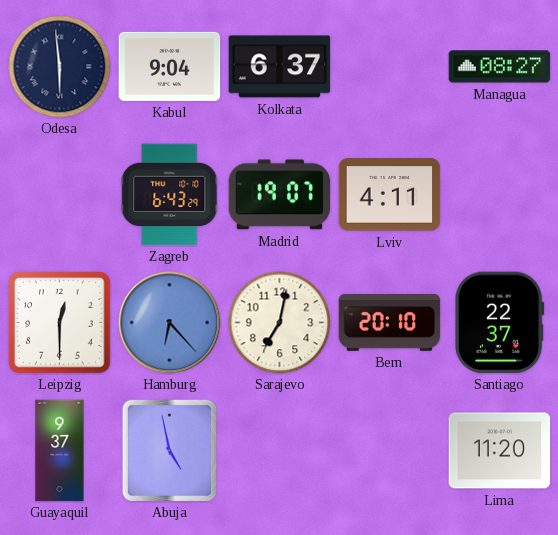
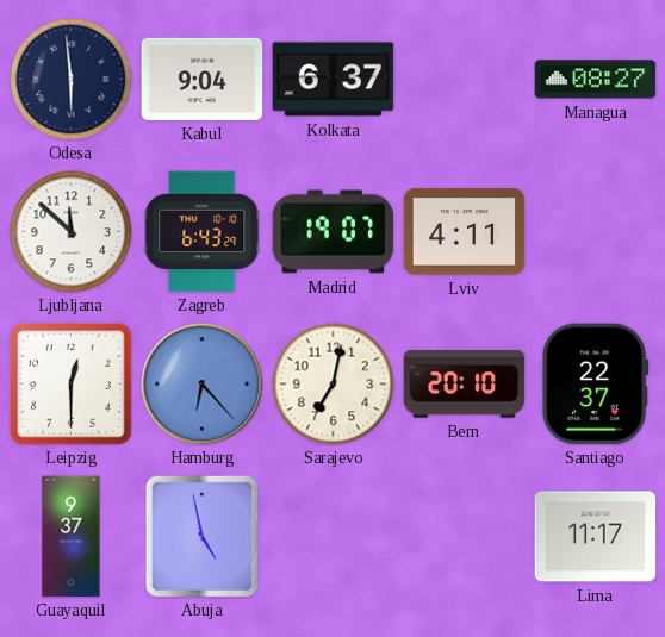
Ljubljana: none -> 11:52
Lima: 11:20 -> 11:17
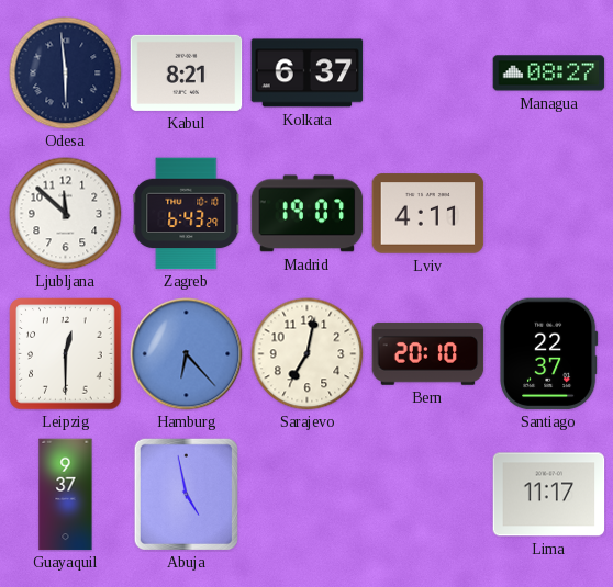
Kabul: 9:04 -> 8:21
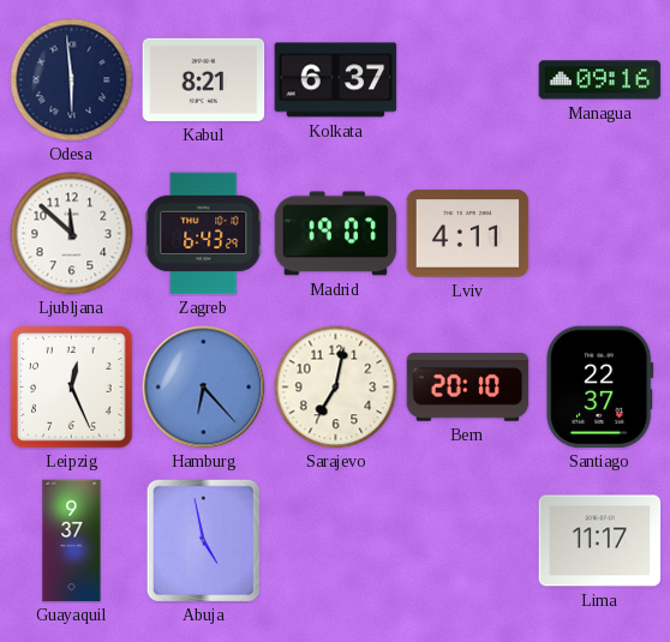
Managua: 08:27 -> 09:16
Leipzig: 12:30 -> 12:26
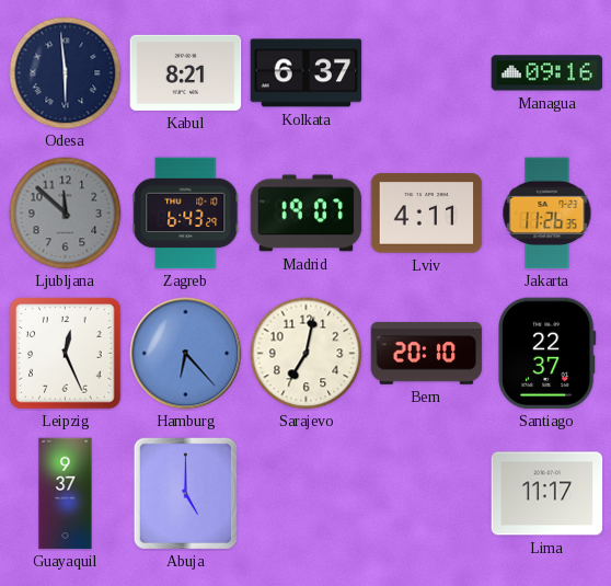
Ljubljana dial: white -> grey
Jakarta: none -> 11:26
Abuja: 4:58 -> 5:00
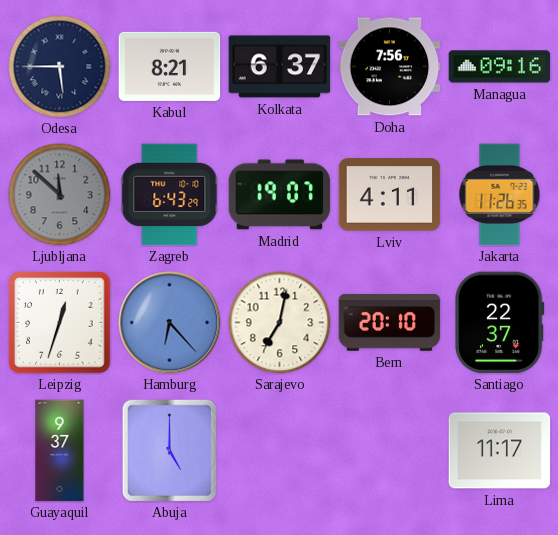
Odesa: 5:59 -> 5:45
Doha: none -> 7:56
Leipzig: 12:26 -> 12:33
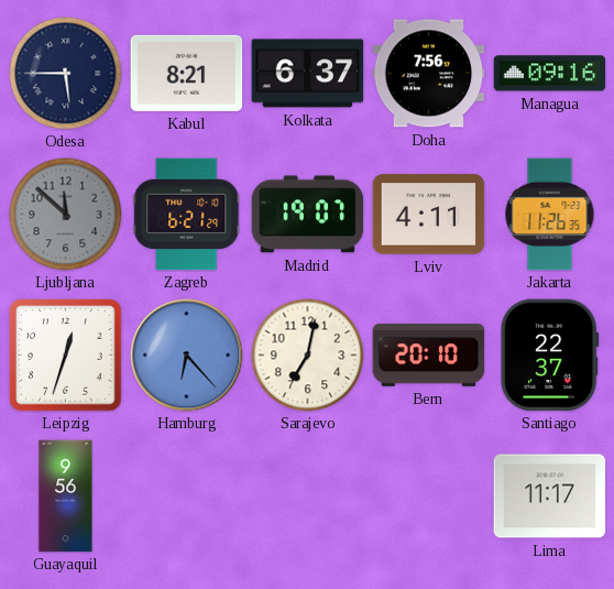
Zagreb: 6:43 -> 6:21
Guayaquil: 9:37 -> 9:56
Abuja: 5:00 -> none
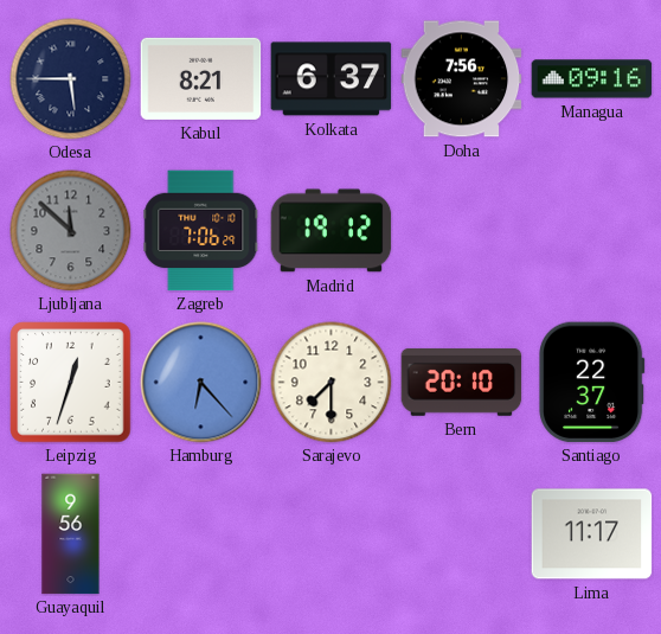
Zagreb: 6:21 -> 7:06
Madrid: 19:07 -> 19:12
Lviv: 4:11 -> none
Jakarta: 11:26 -> none
Sarajevo: 7:02 -> 7:30
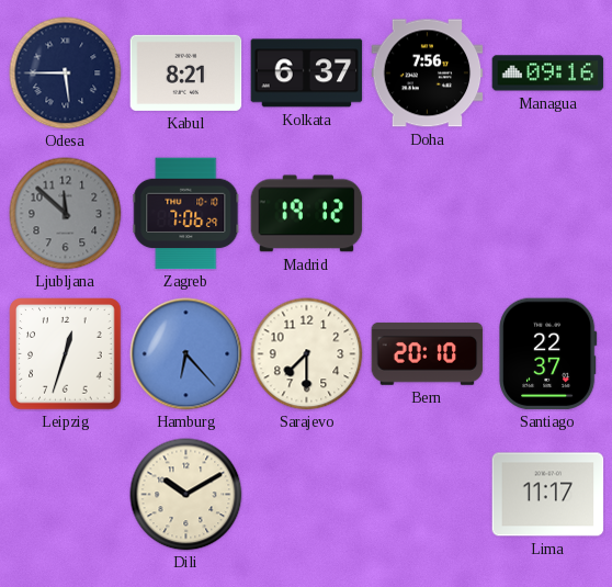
Guayaquil: 9:56 -> none
Dili: none -> 10:10
